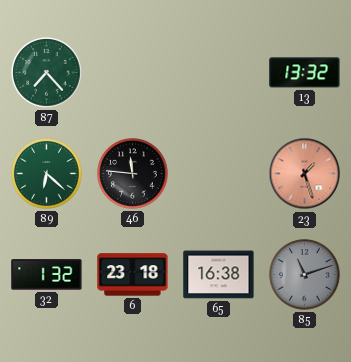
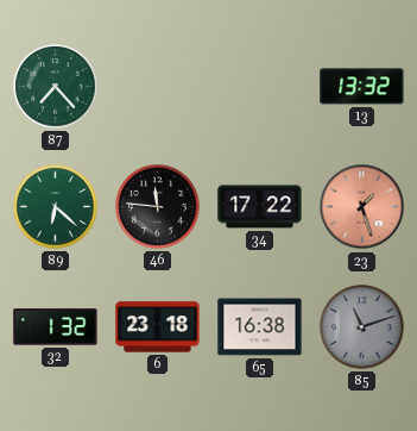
34: none -> 17:22
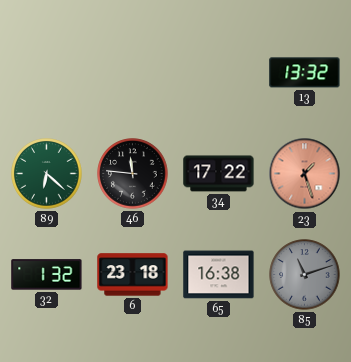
87: 7:23 -> none
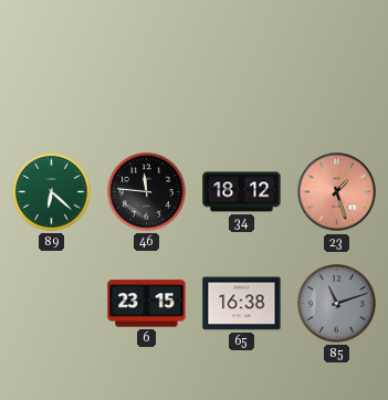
13: 13:32 -> none
34: 17:22 -> 18:12
32: 1:32 -> none
6: 23:18 -> 23:15
